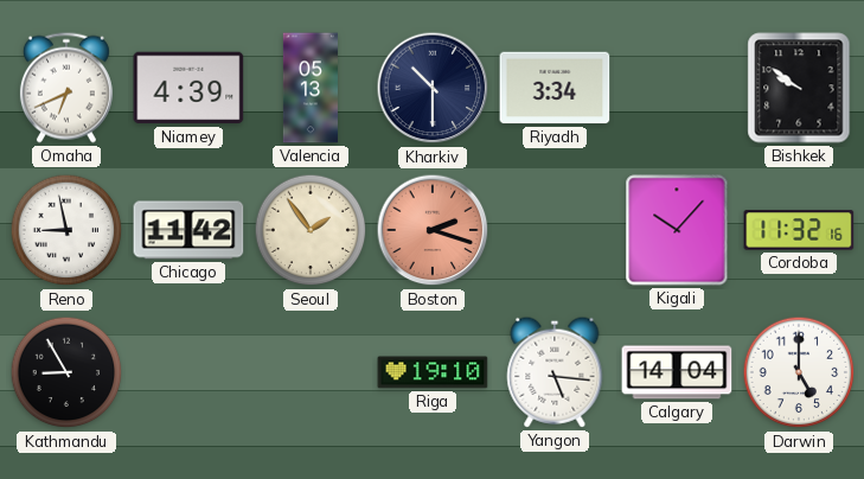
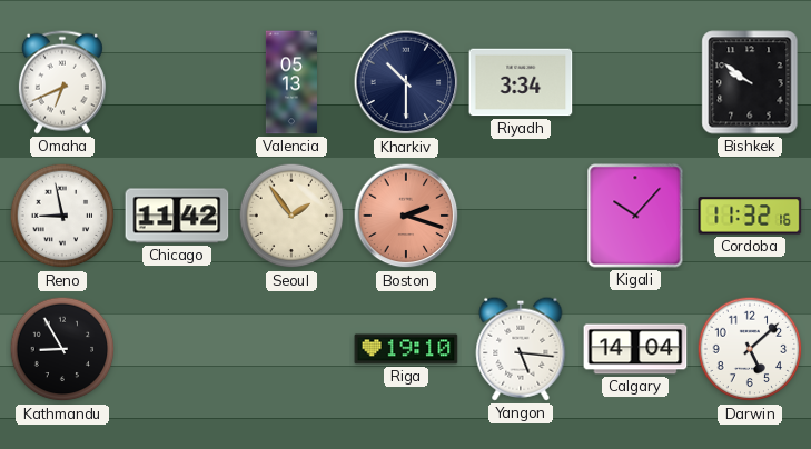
Niamey: 4:39 -> none
Darwin: 5:00 -> 5:08
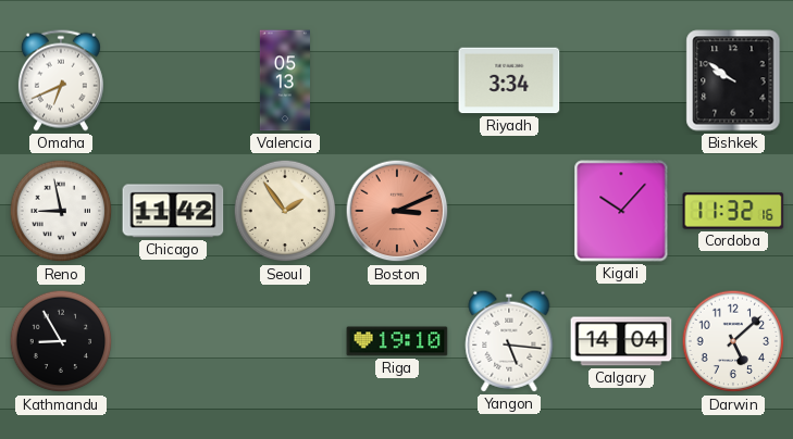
Kharkiv: 10:30 -> none
Boston: 2:18 -> 3:11
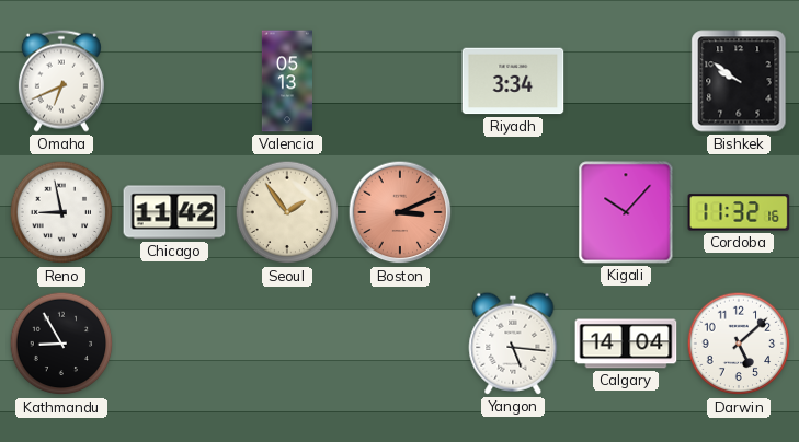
Riga: 19:10 -> none
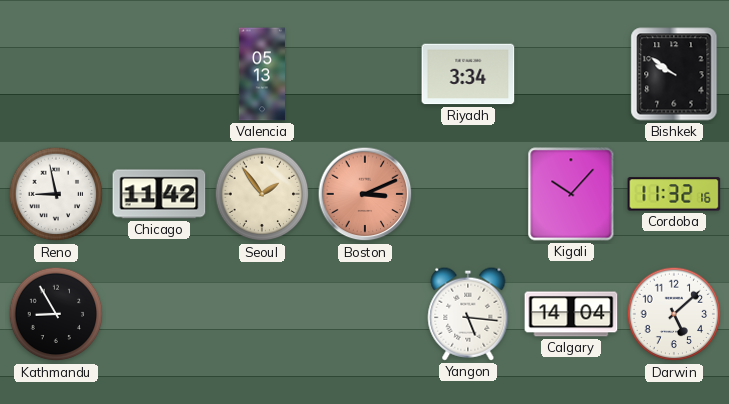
Omaha: 6:41 -> none
